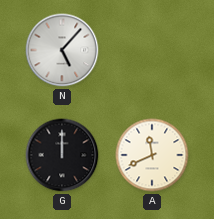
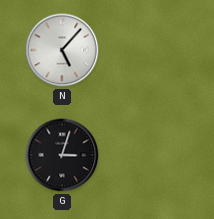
G: 12:00 -> 3:03
A: 11:41 -> none
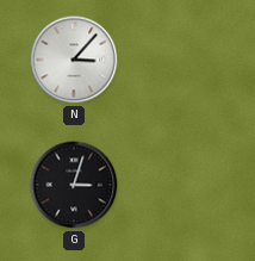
N: 5:07 -> 3:07
